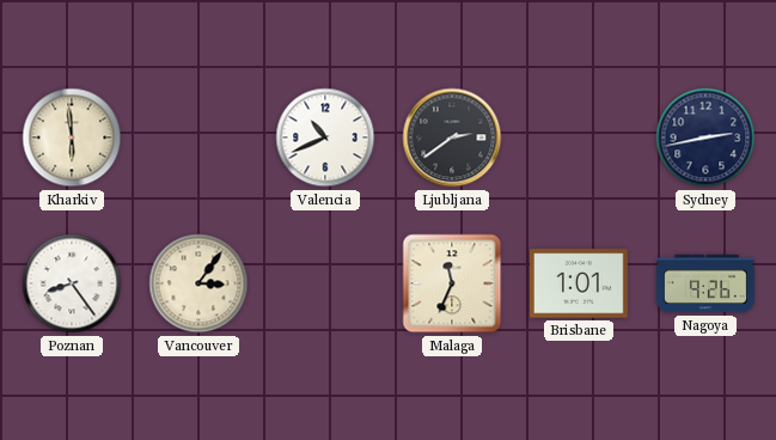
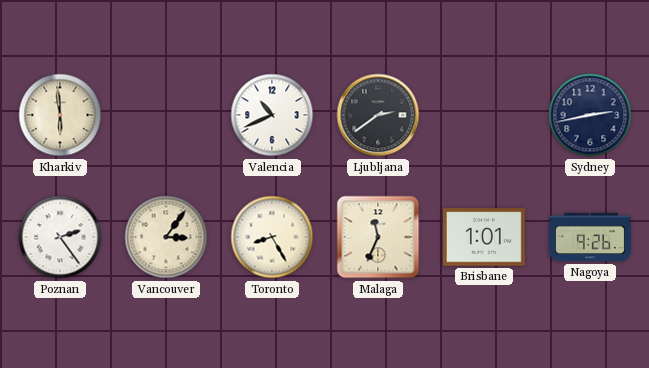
Poznan: 8:24 -> 2:24
Toronto: none -> 8:25
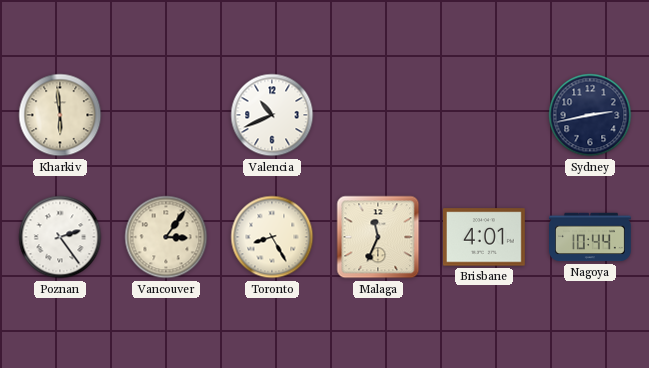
Ljubljana: 2:39 -> none
Brisbane: 1:01 -> 4:01
Nagoya: 9:26 -> 10:44
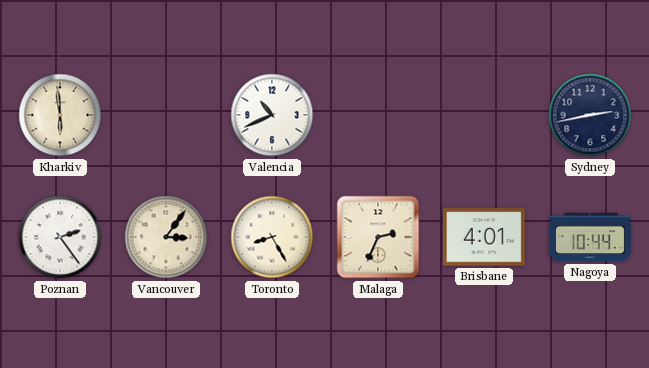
Malaga: 11:34 -> 2:34
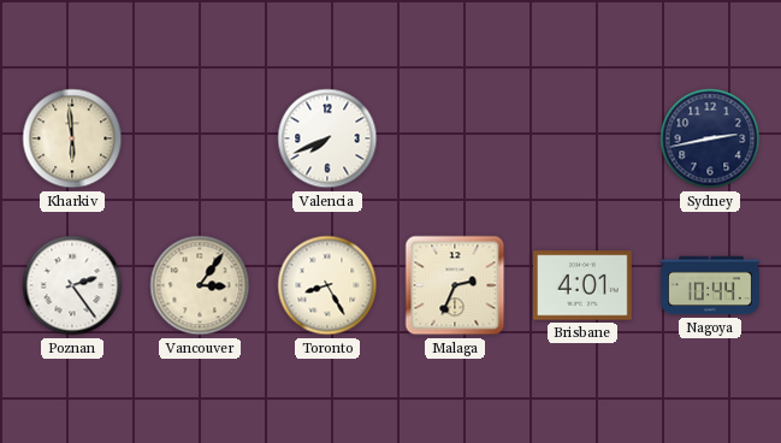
Valencia: 10:41 -> 7:41
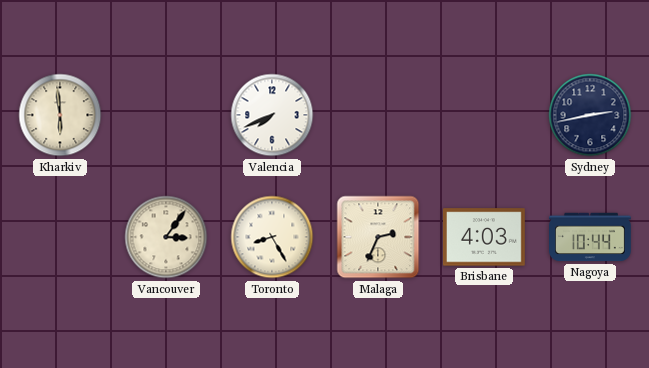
Poznan: 2:24 -> none
Brisbane: 4:01 -> 4:03
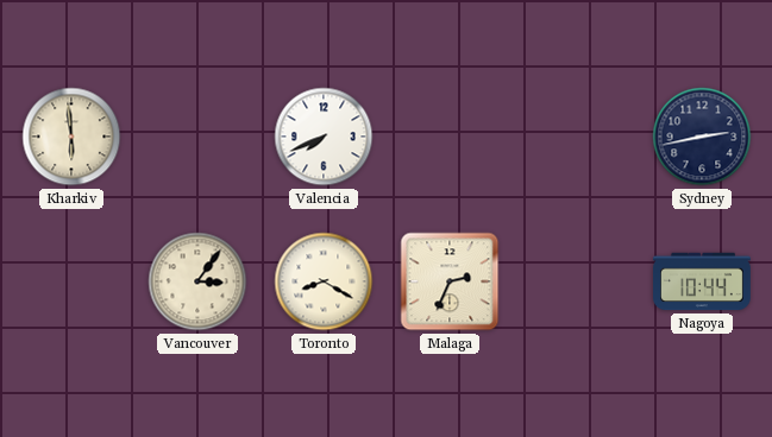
Toronto: 8:25 -> 8:20
Brisbane: 4:03 -> none
